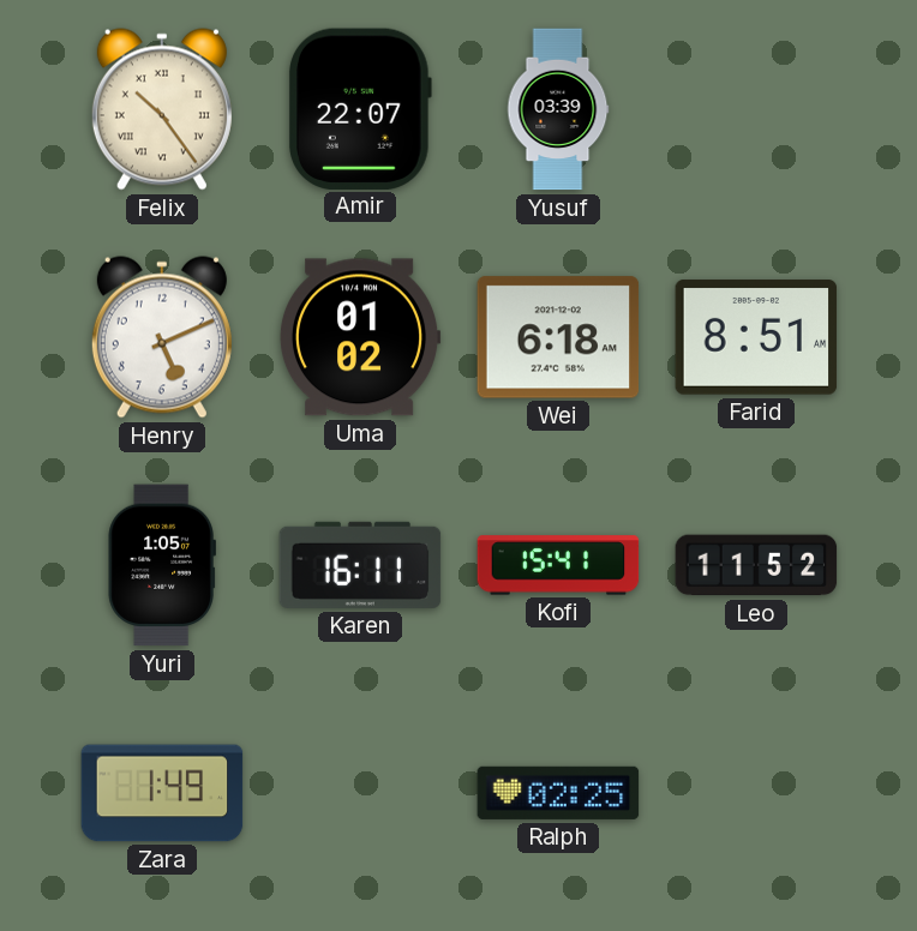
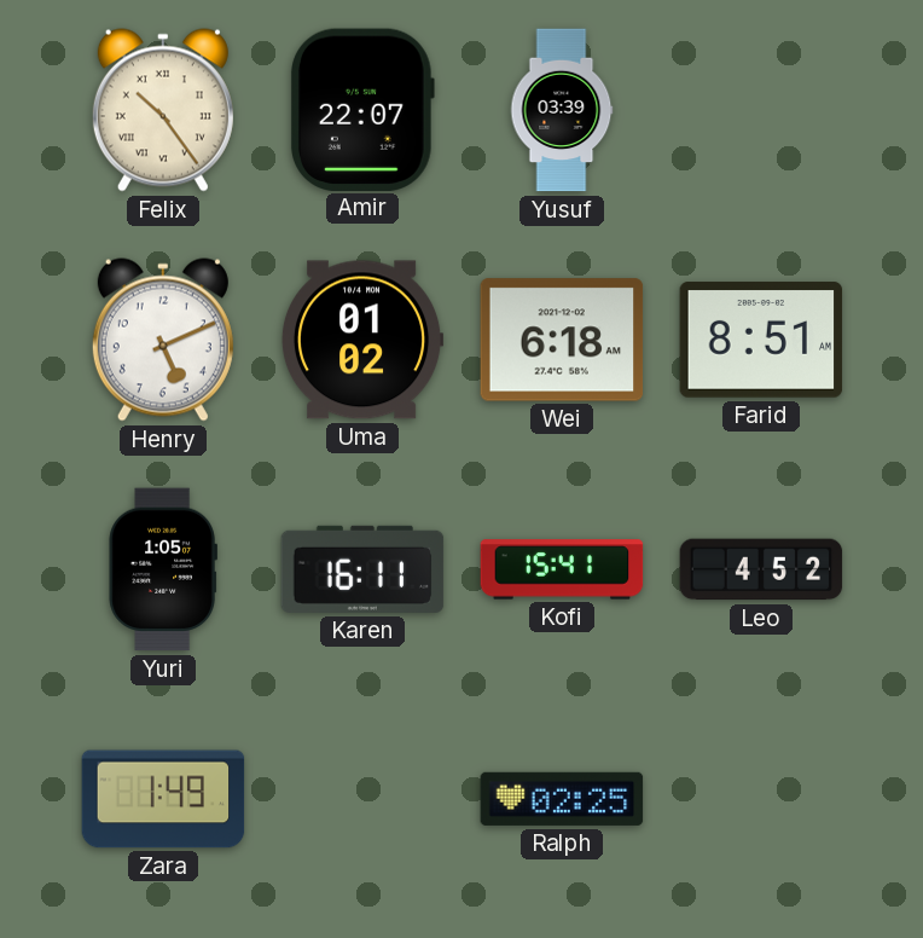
Leo: 11:52 -> 4:52
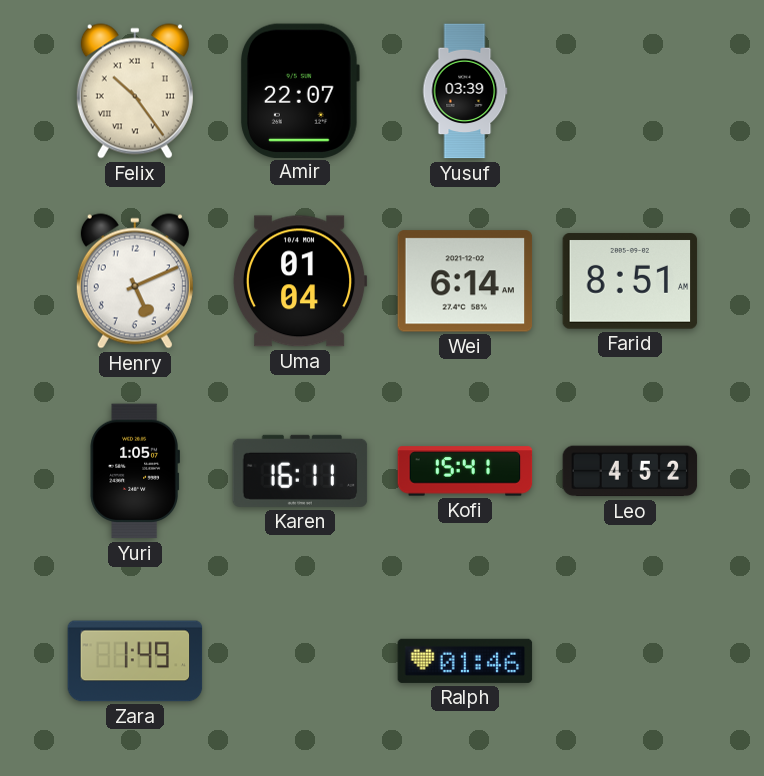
Uma: 01:02 -> 01:04
Wei: 6:18 -> 6:14
Ralph: 02:25 -> 01:46
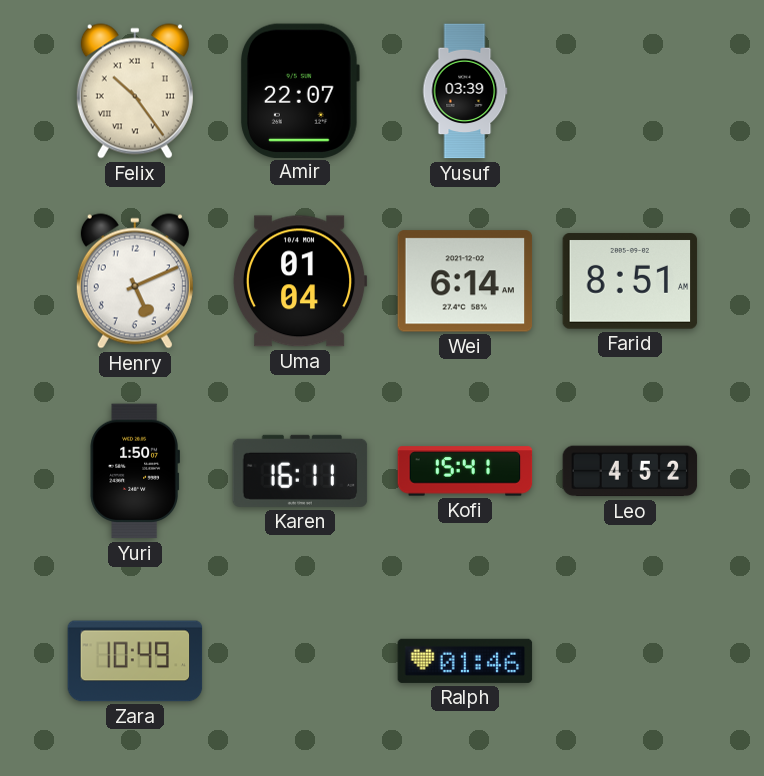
Yuri: 1:05 -> 1:50
Zara: 1:49 -> 10:49
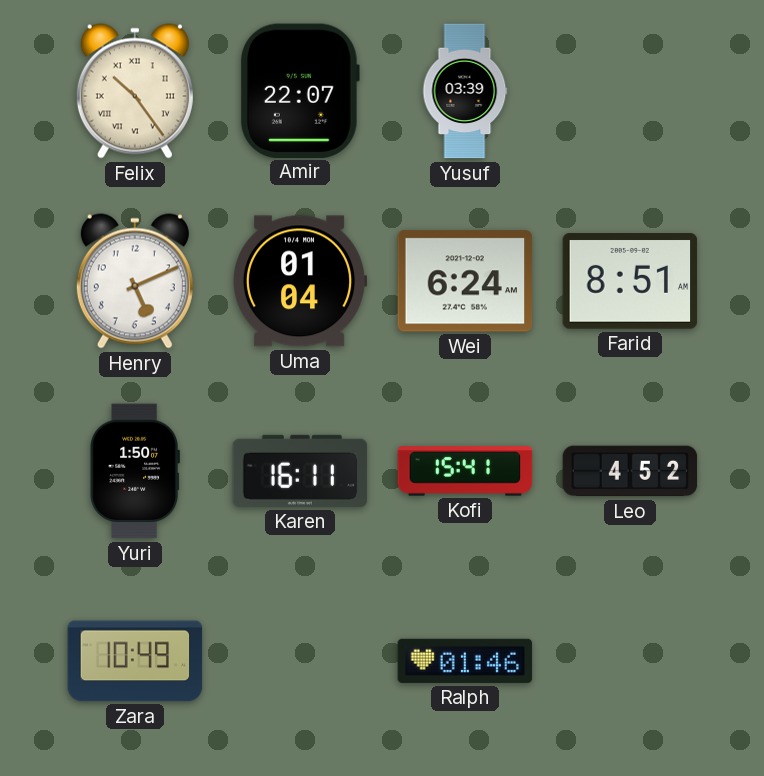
Wei: 6:14 -> 6:24
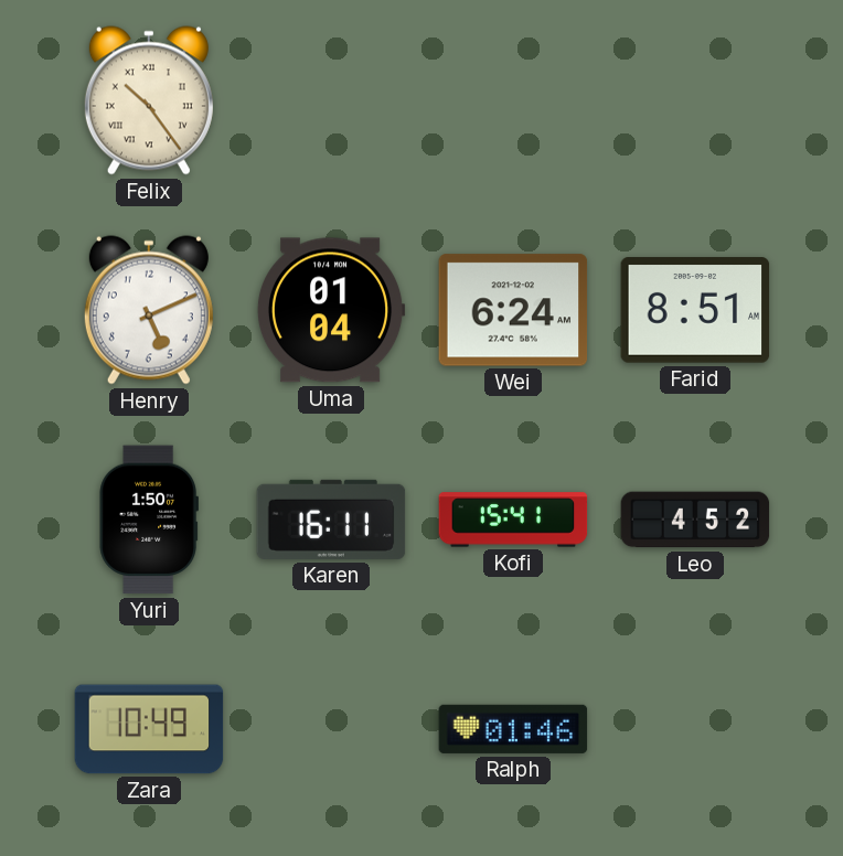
Amir: 22:07 -> none
Yusuf: 03:39 -> none
